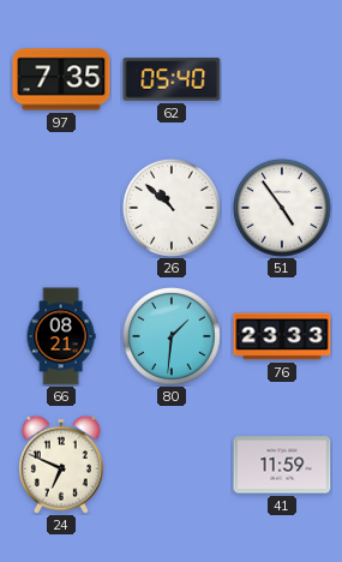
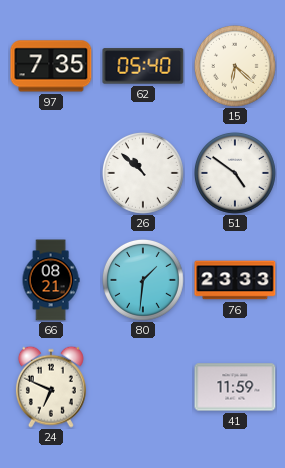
15: none -> 6:22
51: 4:54 -> 4:51
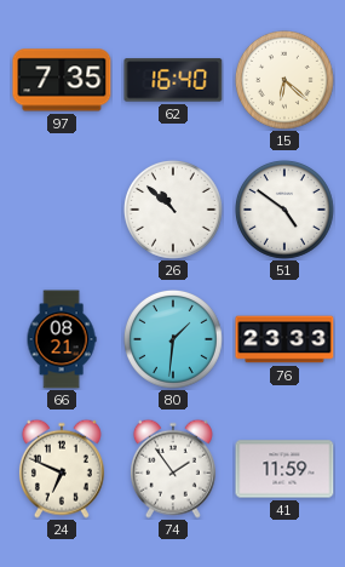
62: 05:40 -> 16:40
74: none -> 1:54
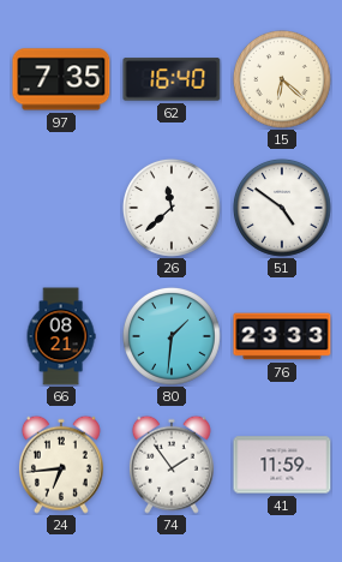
26: 10:52 -> 11:38
24: 6:49 -> 6:44
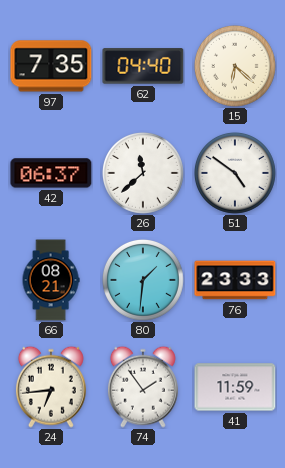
62: 16:40 -> 04:40
42: none -> 06:37
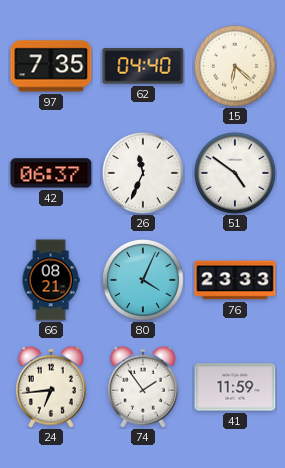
26: 11:38 -> 11:34
80: 1:31 -> 4:04
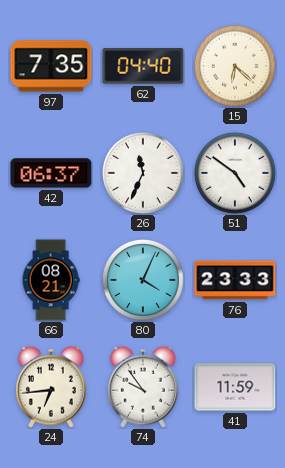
74: 1:54 -> 9:54
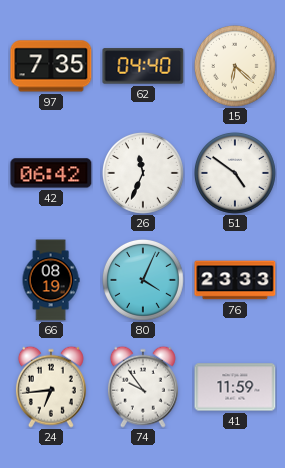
42: 06:37 -> 06:42
66: 08:21 -> 08:19
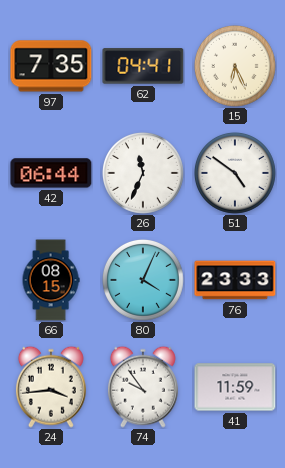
62: 04:40 -> 04:41
15: 6:22 -> 6:26
42: 06:42 -> 06:44
66: 08:19 -> 08:15
24: 6:44 -> 3:44
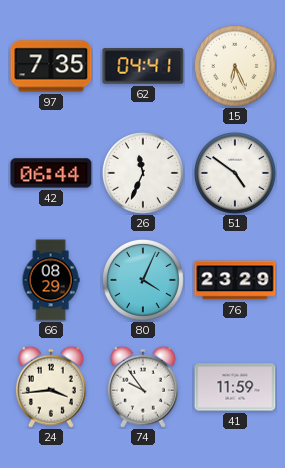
66: 08:15 -> 08:29
76: 23:33 -> 23:29
